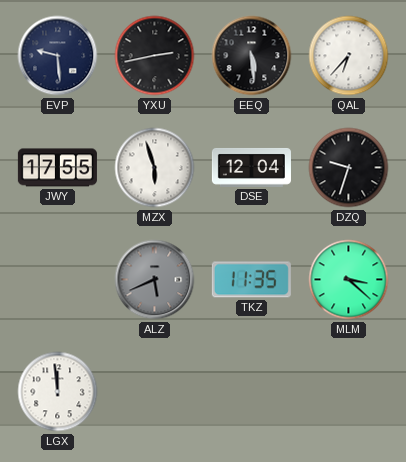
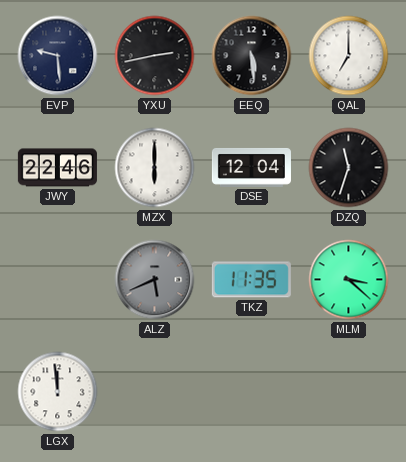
QAL: 6:37 -> 7:00
JWY: 17:55 -> 22:46
MZX: 5:57 -> 6:00
DZQ: 9:33 -> 11:33
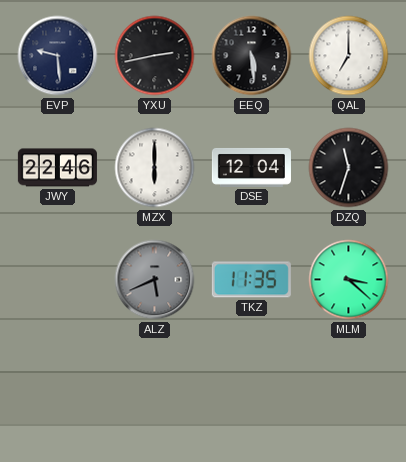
LGX: 11:59 -> none
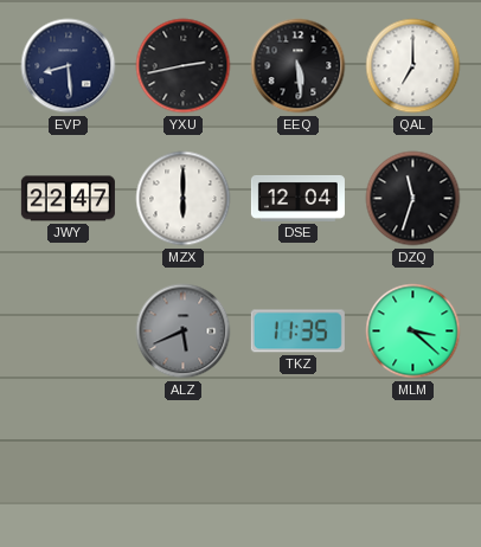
EVP: 9:29 -> 8:29
JWY: 22:46 -> 22:47
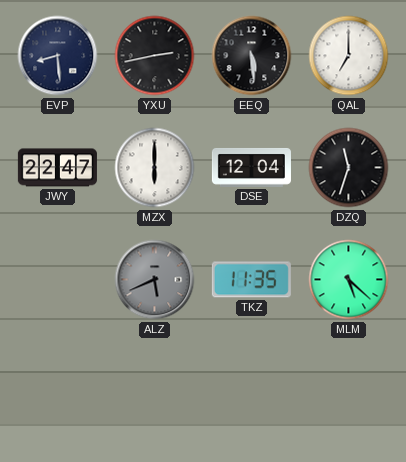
MLM: 3:22 -> 5:22
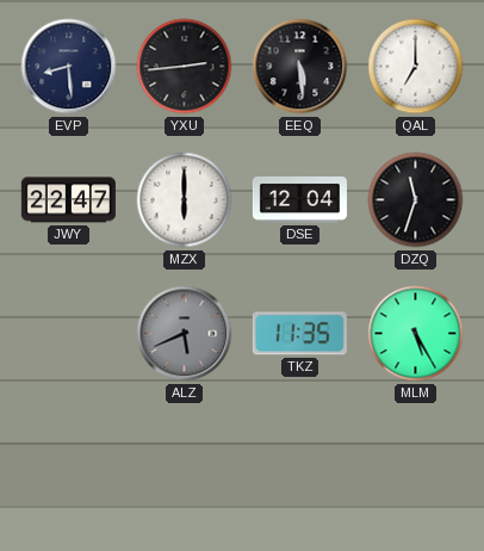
YXU: 2:43 -> 2:44
MLM: 5:22 -> 5:25
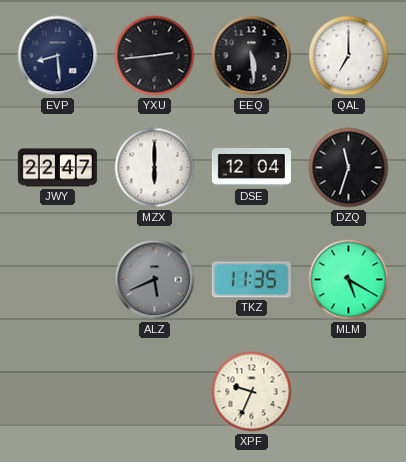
MLM: 5:25 -> 5:20
XPF: none -> 9:34
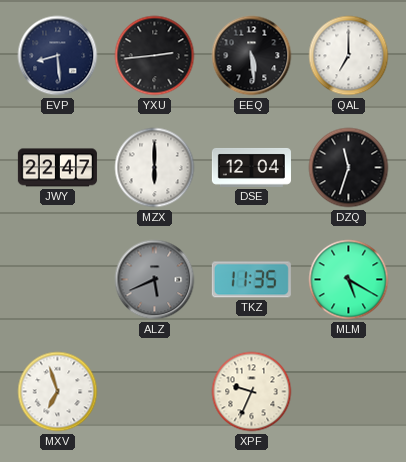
MXV: none -> 6:57
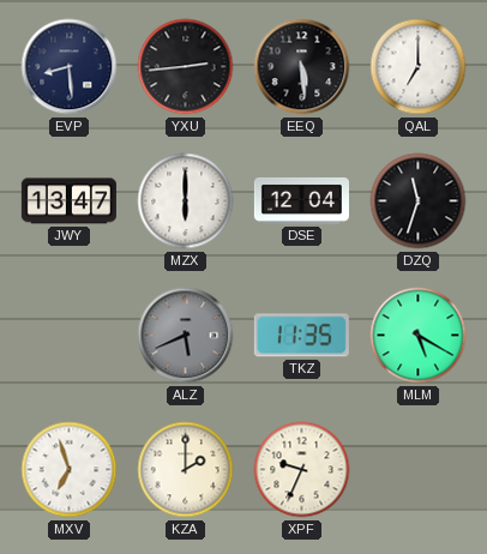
JWY: 22:47 -> 13:47
KZA: none -> 2:00
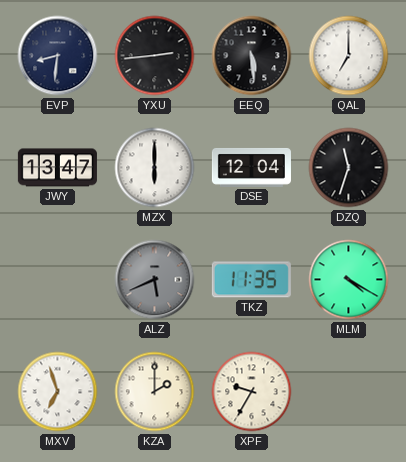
EVP: 8:29 -> 8:31
MLM: 5:20 -> 4:20
XPF: 9:34 -> 9:35
